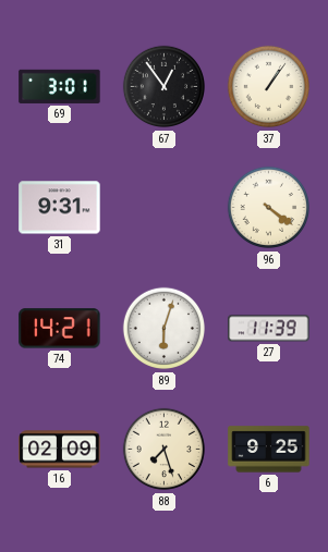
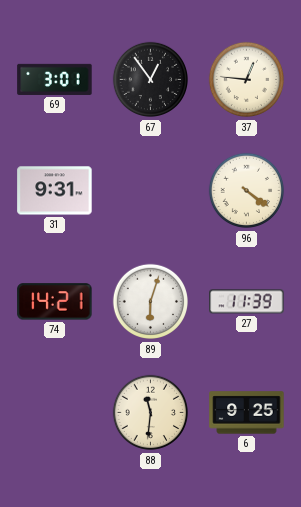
37: 1:06 -> 12:46
16: 02:09 -> none
88: 7:27 -> 11:31
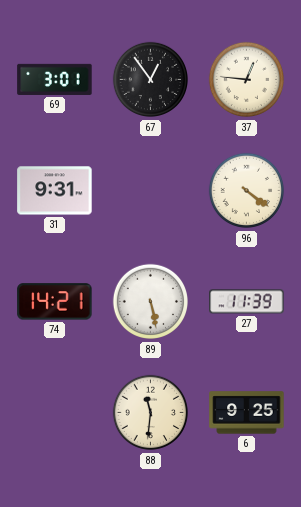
89: 6:03 -> 5:28
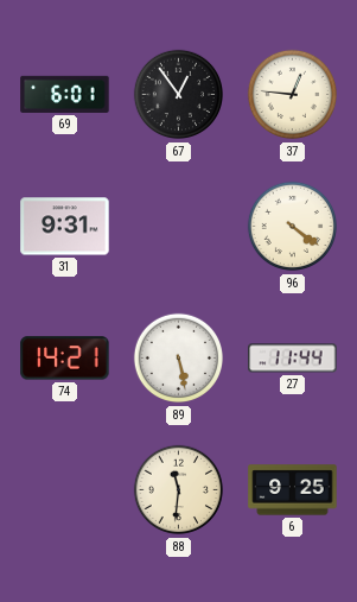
69: 3:01 -> 6:01
27: 11:39 -> 11:44
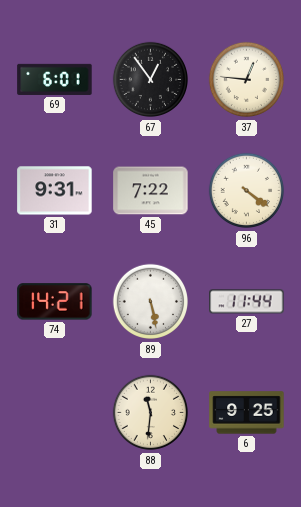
45: none -> 7:22
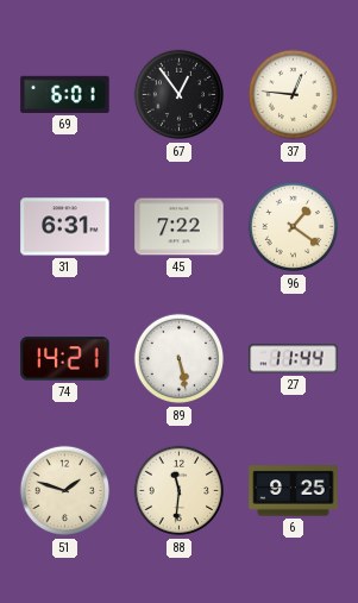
31: 9:31 -> 6:31
96: 4:21 -> 1:21
51: none -> 1:48
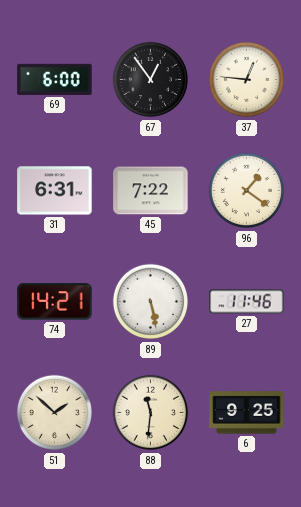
69: 6:01 -> 6:00
27: 11:44 -> 11:46
51: 1:48 -> 1:52
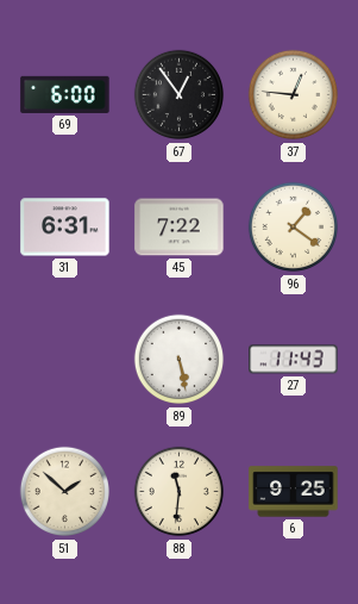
74: 14:21 -> none
27: 11:46 -> 11:43
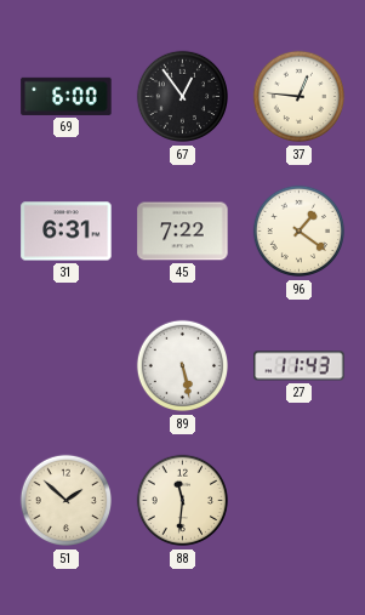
6: 9:25 -> none
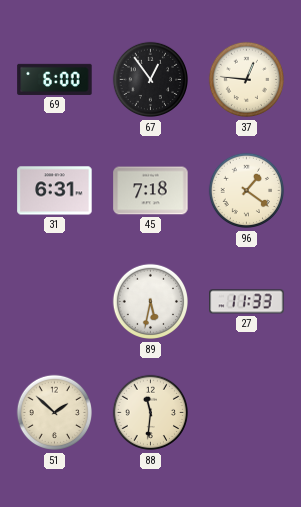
45: 7:22 -> 7:18
89: 5:28 -> 5:32
27: 11:43 -> 11:33
